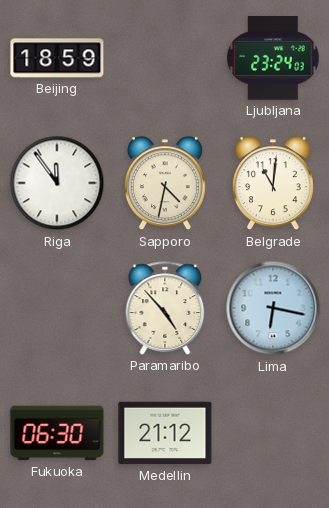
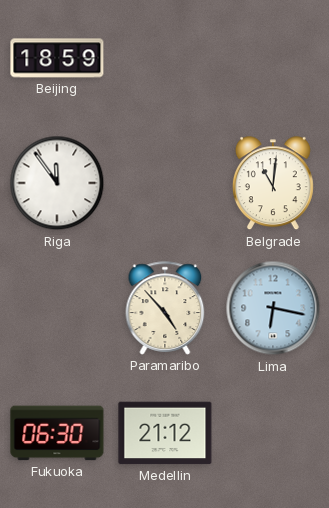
Ljubljana: 23:24 -> none
Sapporo: 4:32 -> none
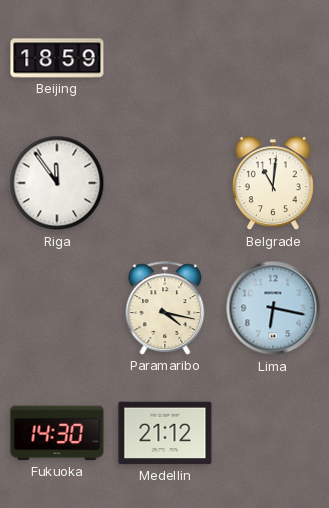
Paramaribo: 4:53 -> 4:17
Fukuoka: 06:30 -> 14:30
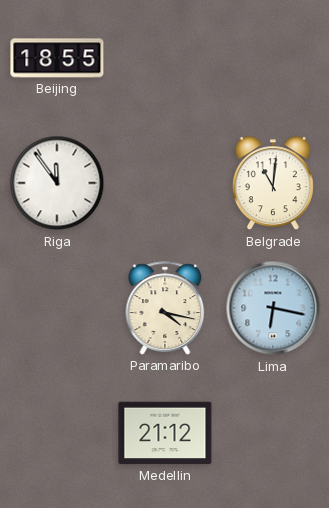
Beijing: 18:59 -> 18:55
Fukuoka: 14:30 -> none
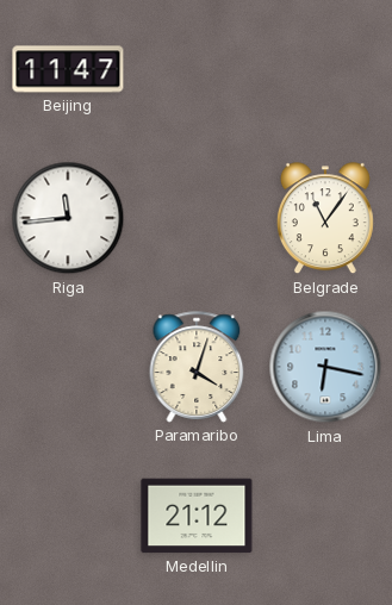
Beijing: 18:55 -> 11:47
Riga: 11:54 -> 11:44
Belgrade: 11:01 -> 11:06
Paramaribo: 4:17 -> 4:03
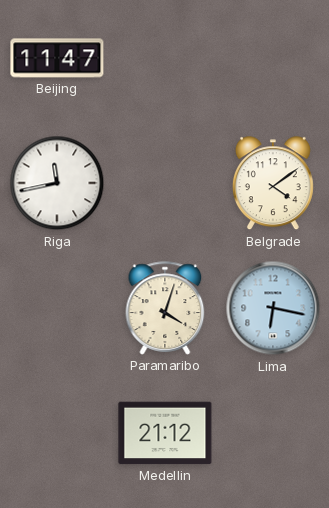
Riga: 11:44 -> 11:43
Belgrade: 11:06 -> 4:09
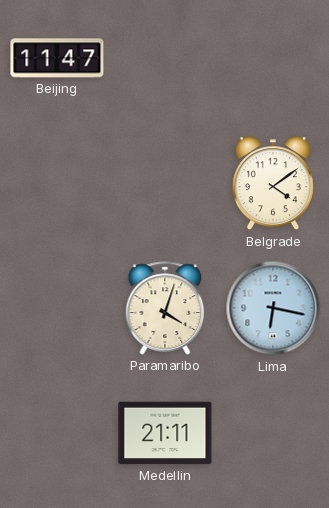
Riga: 11:43 -> none
Medellin: 21:12 -> 21:11
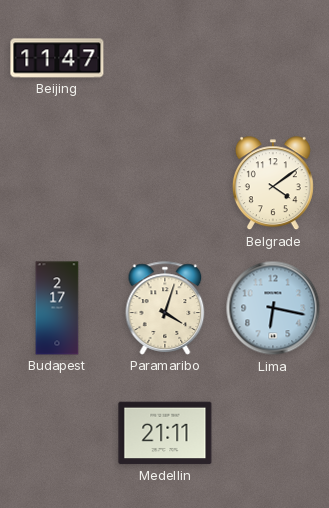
Budapest: none -> 2:17
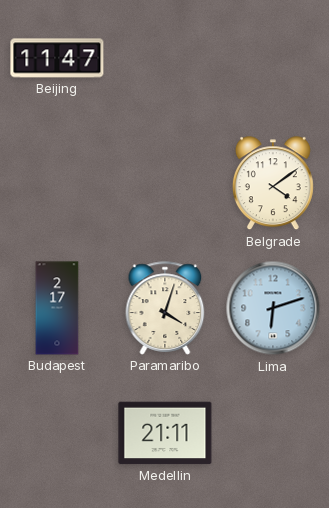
Lima: 6:17 -> 6:12
